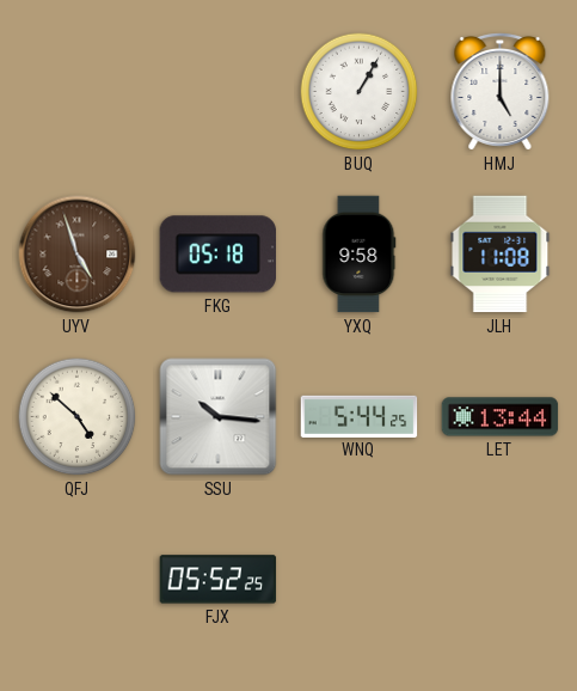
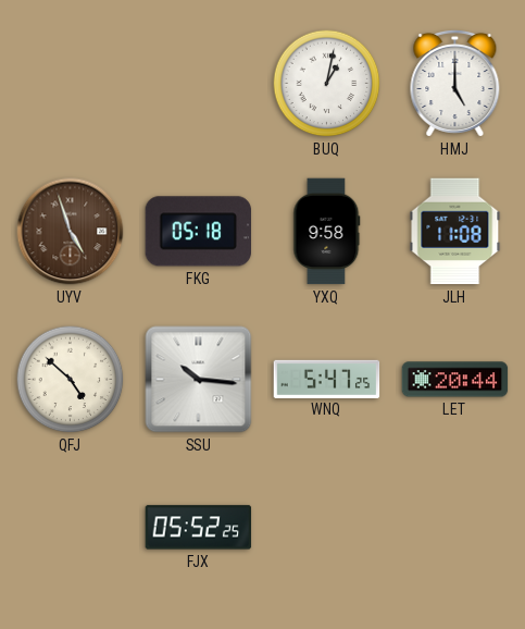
BUQ: 1:05 -> 1:02
WNQ: 5:44 -> 5:47
LET: 13:44 -> 20:44
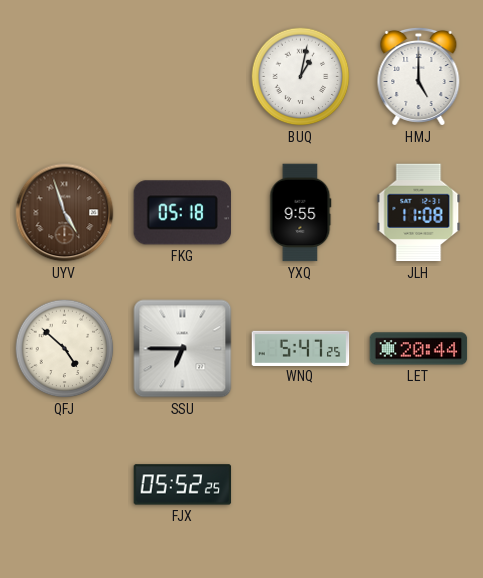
YXQ: 9:58 -> 9:55
SSU: 10:16 -> 6:45
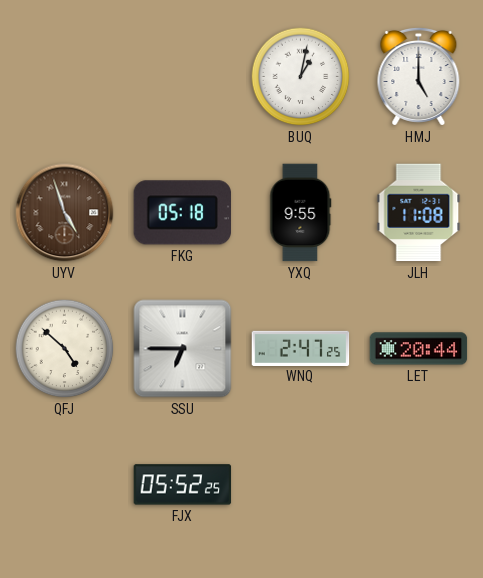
WNQ: 5:47 -> 2:47
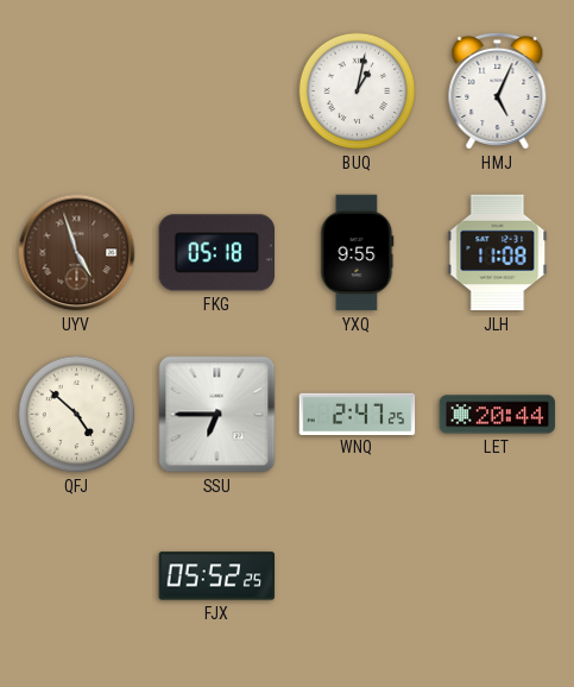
HMJ: 5:00 -> 5:04
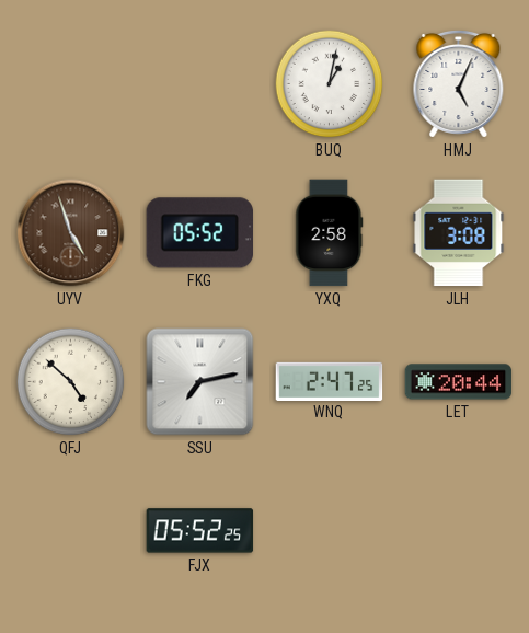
FKG: 05:18 -> 05:52
YXQ: 9:55 -> 2:58
JLH: 11:08 -> 3:08
SSU: 6:45 -> 7:13
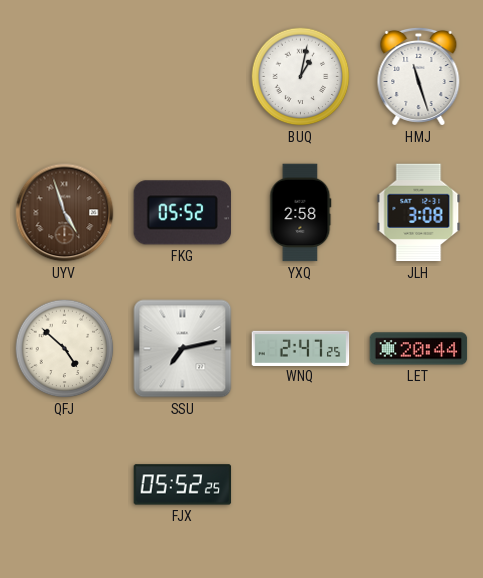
HMJ: 5:04 -> 11:27
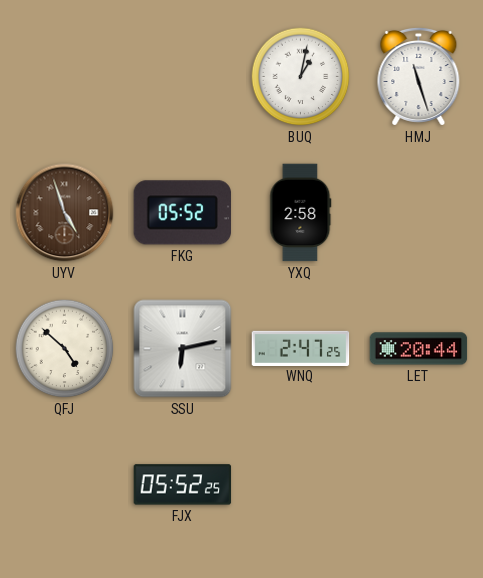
JLH: 3:08 -> none
SSU: 7:13 -> 6:13
